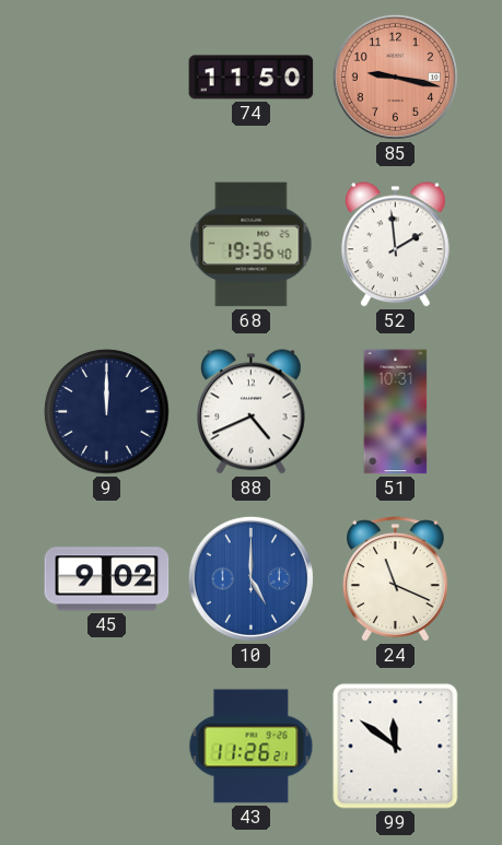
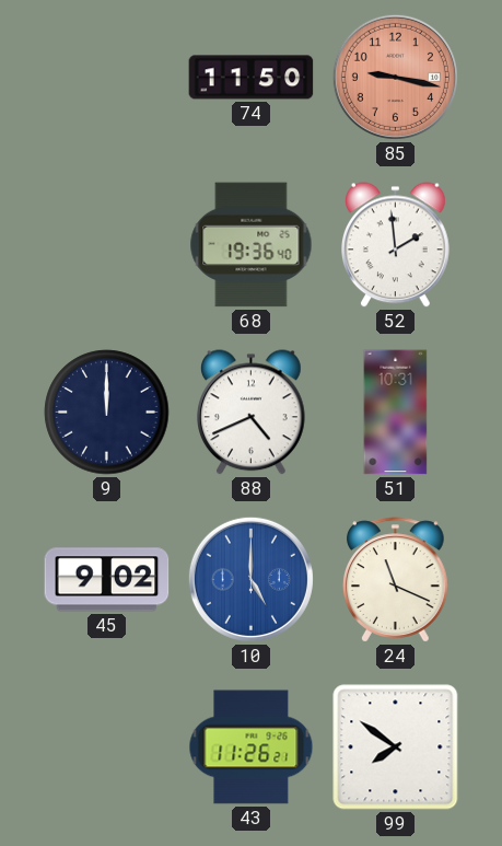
99: 11:51 -> 7:51
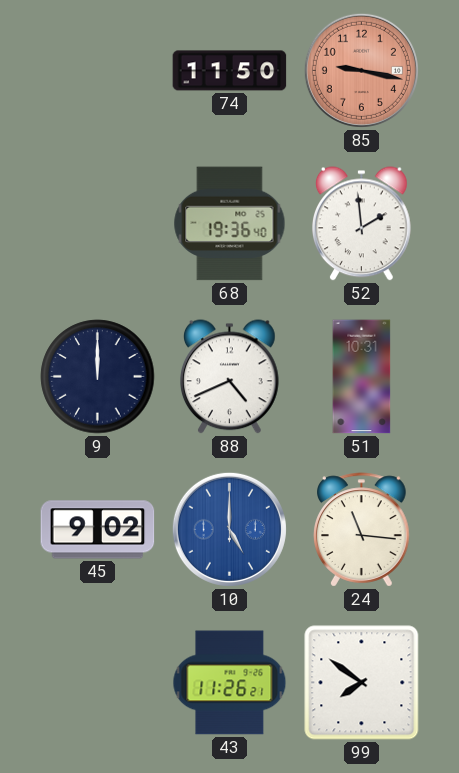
24: 11:19 -> 11:16
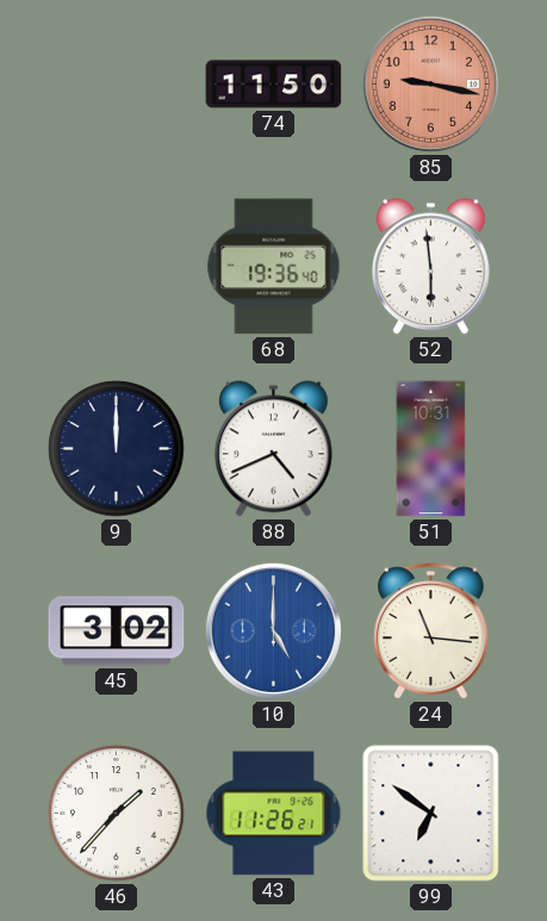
52: 1:59 -> 5:59
45: 9:02 -> 3:02
46: none -> 1:37
99: 7:51 -> 6:51
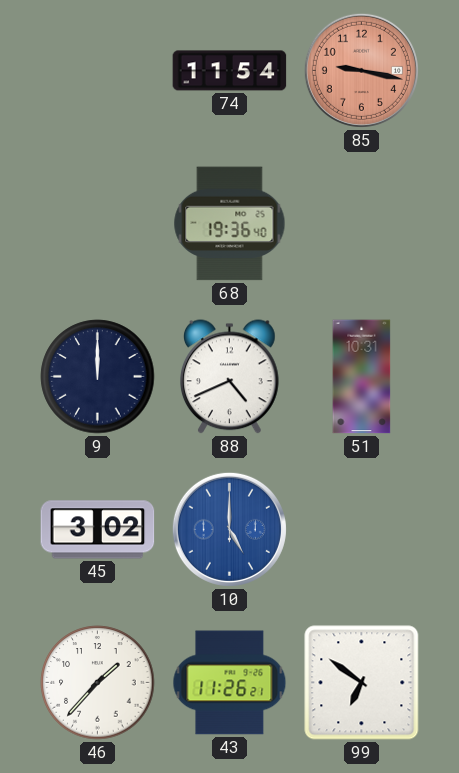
74: 11:50 -> 11:54
52: 5:59 -> none
24: 11:16 -> none
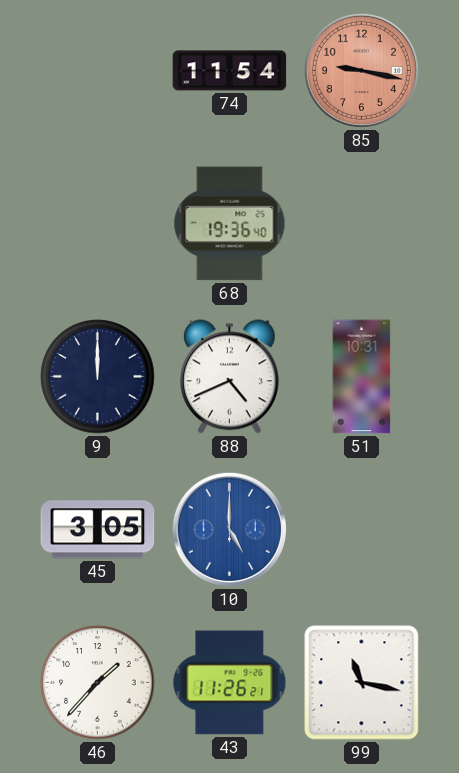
45: 3:02 -> 3:05
99: 6:51 -> 11:17
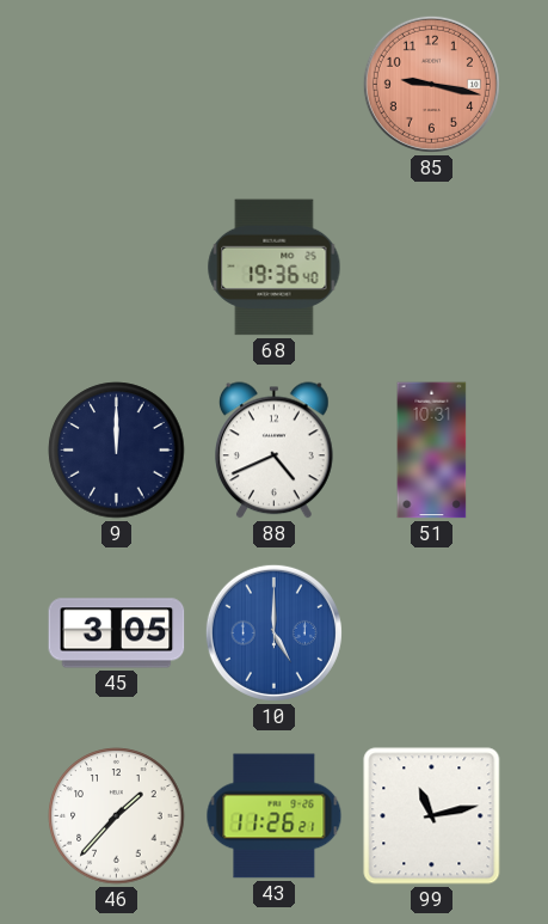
74: 11:54 -> none
99: 11:17 -> 11:13
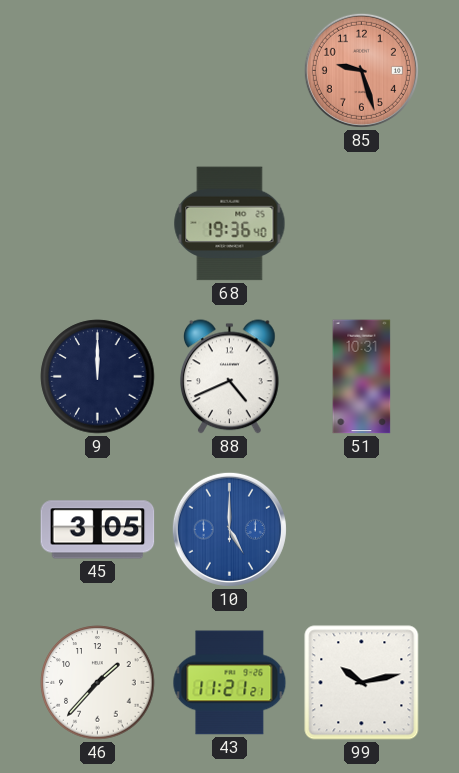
85: 9:17 -> 9:27
43: 11:26 -> 11:21
99: 11:13 -> 10:13
